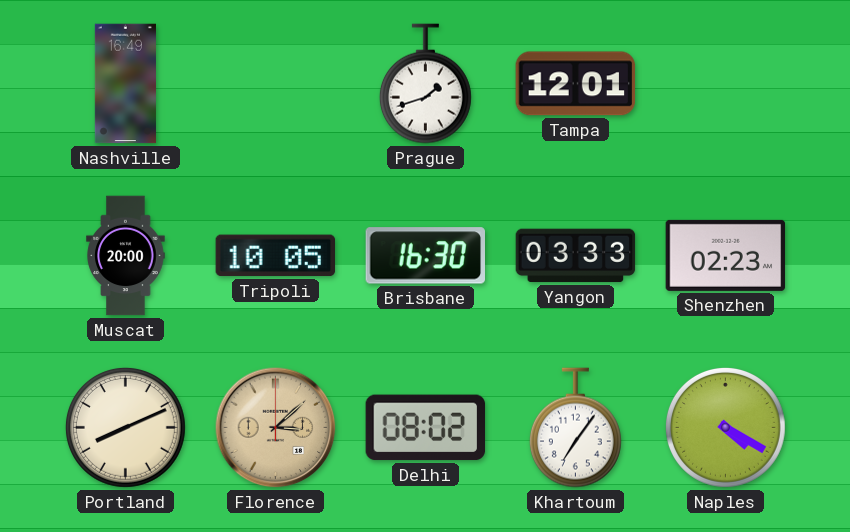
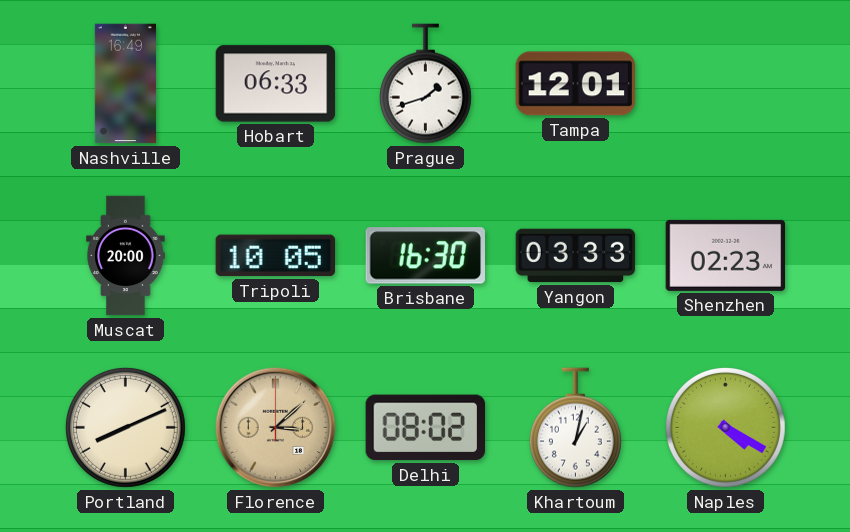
Hobart: none -> 06:33
Khartoum: 7:06 -> 1:02
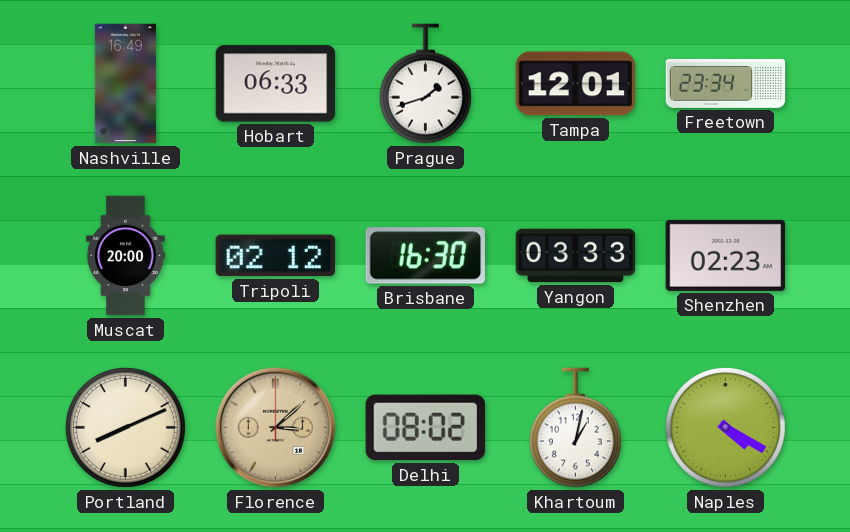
Freetown: none -> 23:34
Tripoli: 10:05 -> 02:12
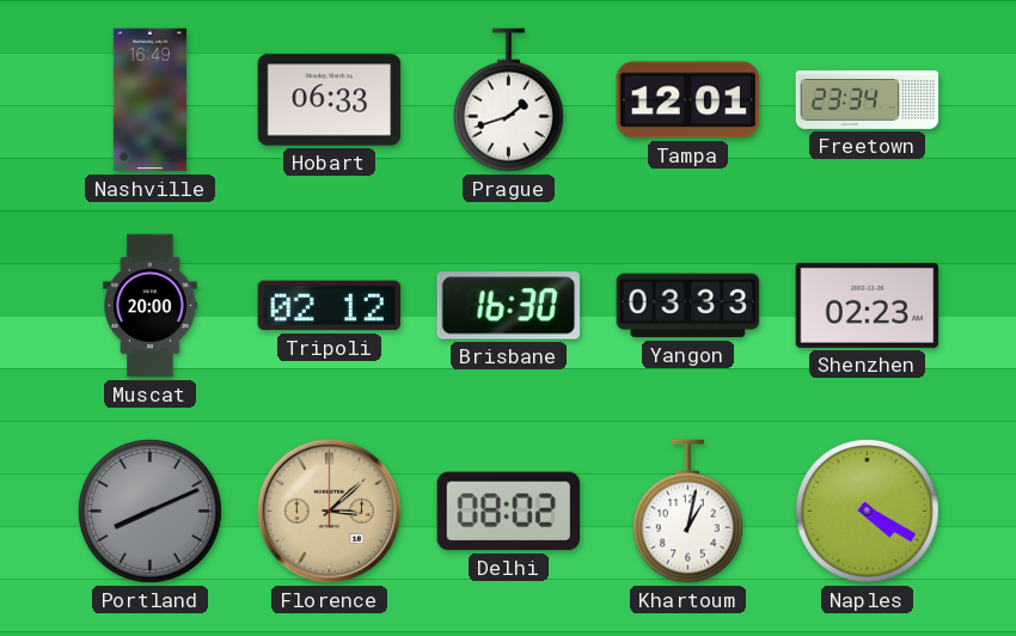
Portland dial: cream -> grey
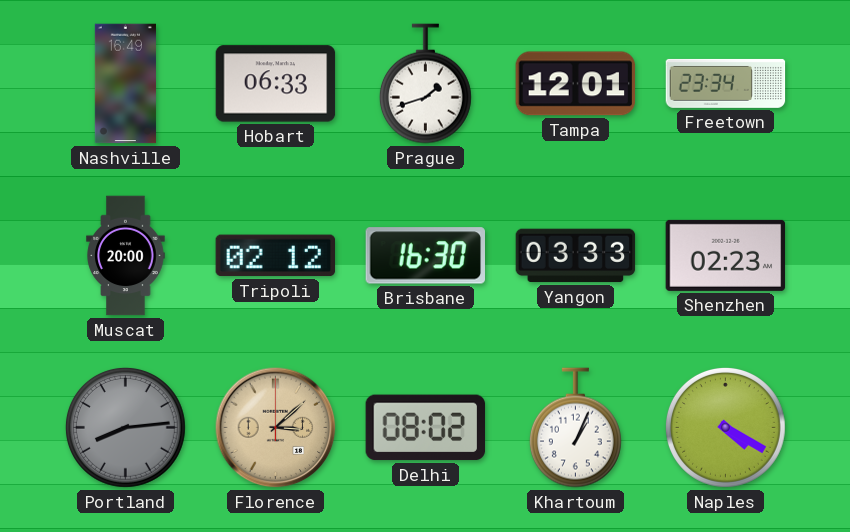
Portland: 8:11 -> 8:14
Khartoum: 1:02 -> 1:04
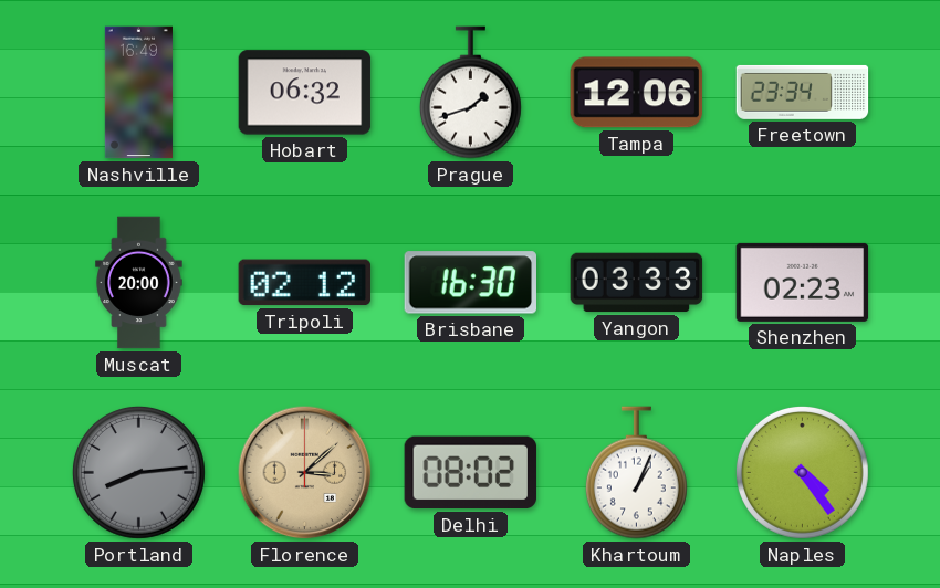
Hobart: 06:33 -> 06:32
Tampa: 12:01 -> 12:06
Naples: 4:20 -> 4:24
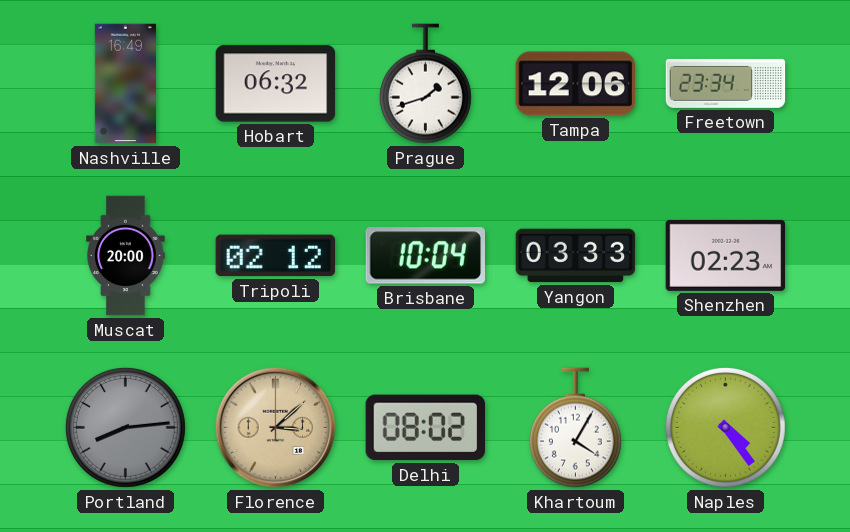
Brisbane: 16:30 -> 10:04
Khartoum: 1:04 -> 4:05
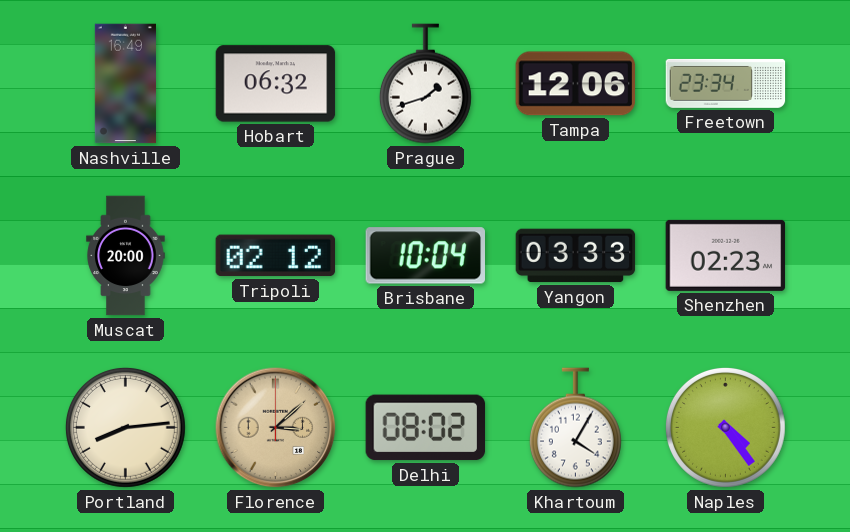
Portland dial: grey -> cream
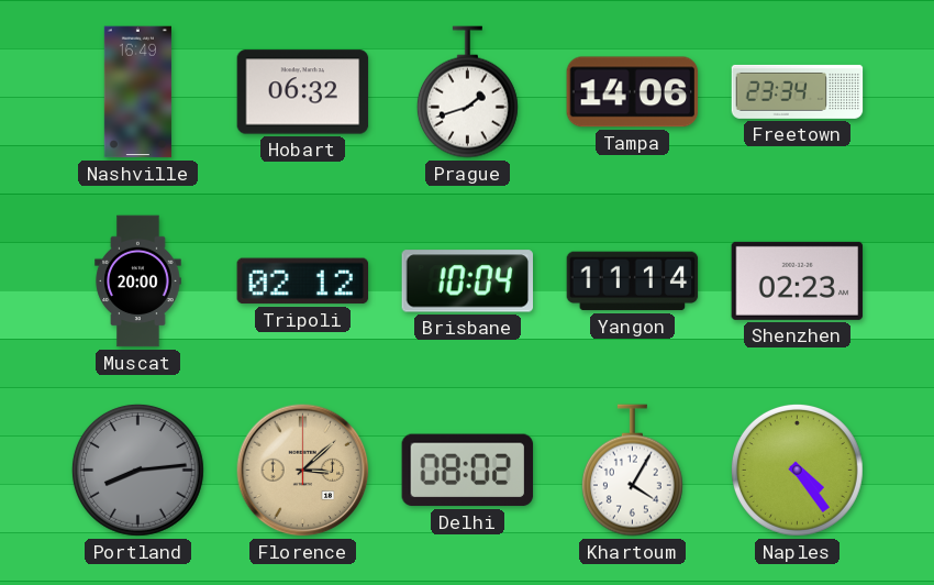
Tampa: 12:06 -> 14:06
Yangon: 03:33 -> 11:14
Portland dial: cream -> grey
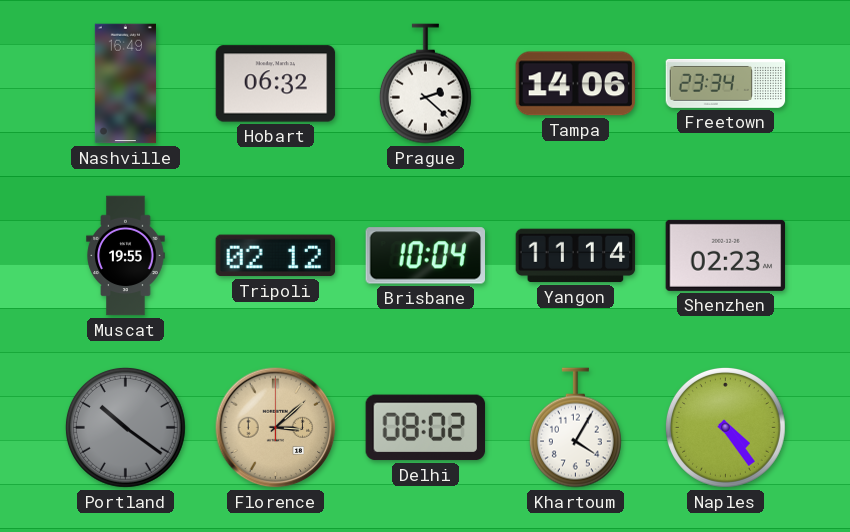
Prague: 1:42 -> 2:22
Muscat: 20:00 -> 19:55
Portland: 8:14 -> 10:21
